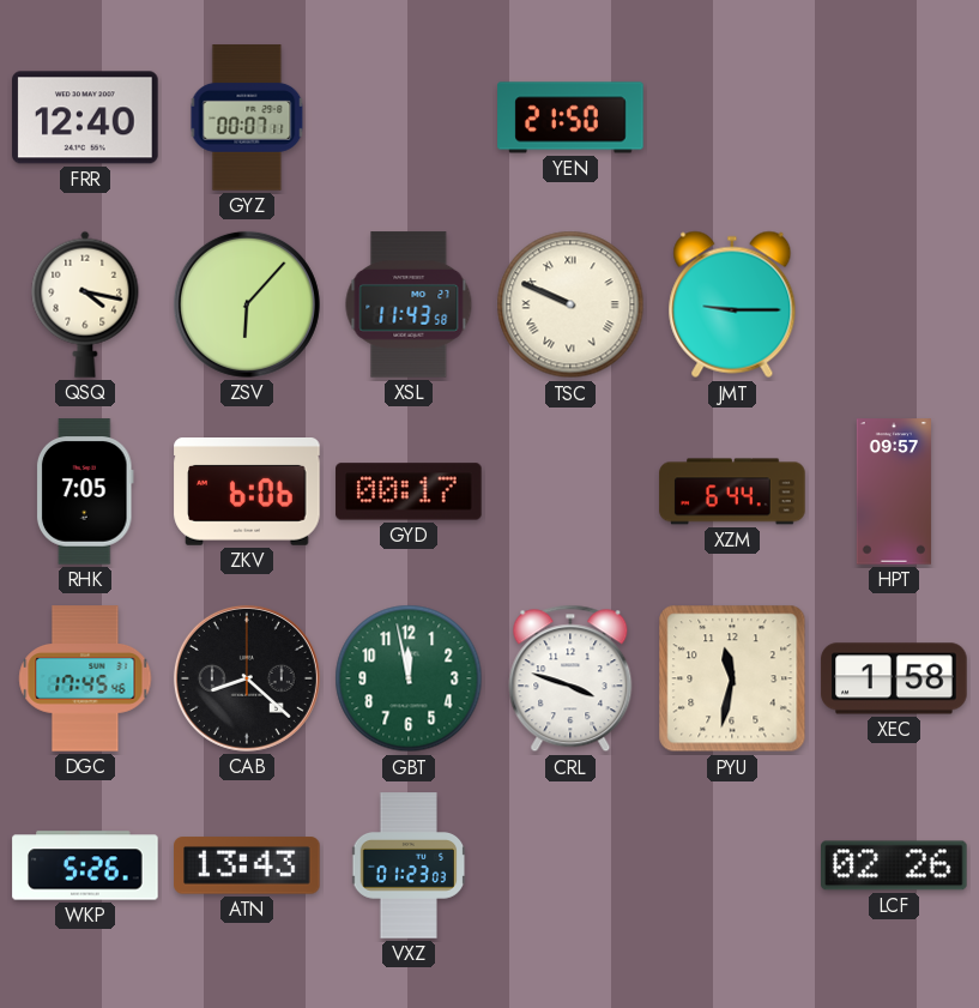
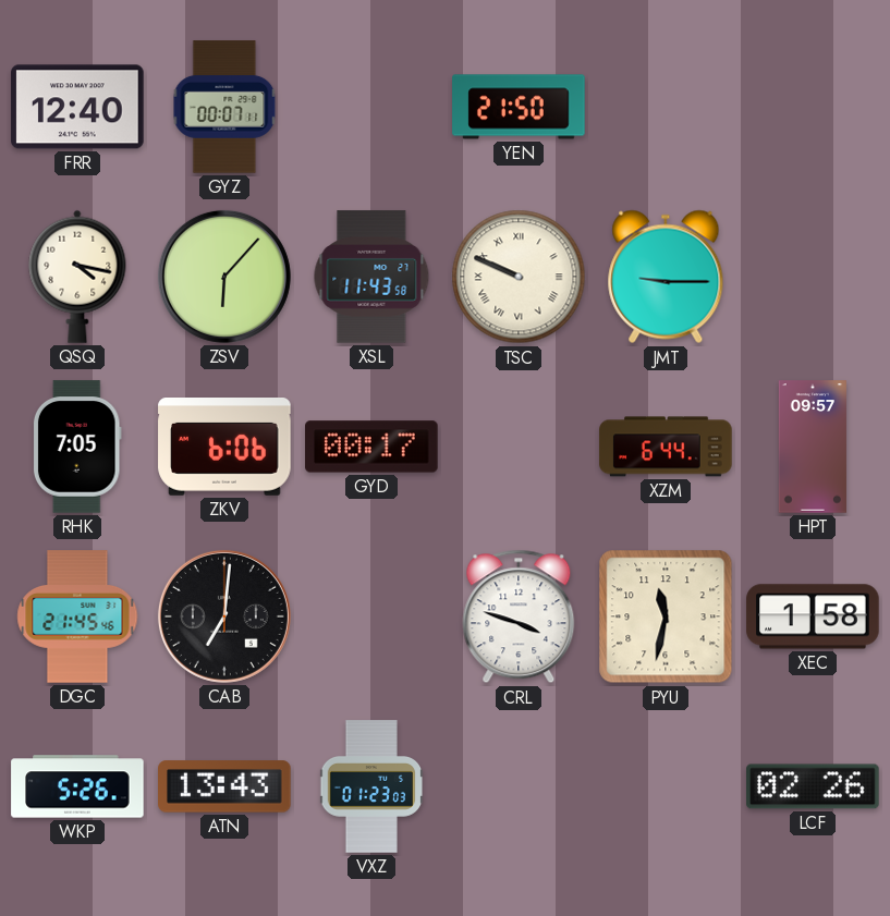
DGC: 17:45 -> 21:45
CAB: 8:22 -> 7:01
GBT: 11:58 -> none
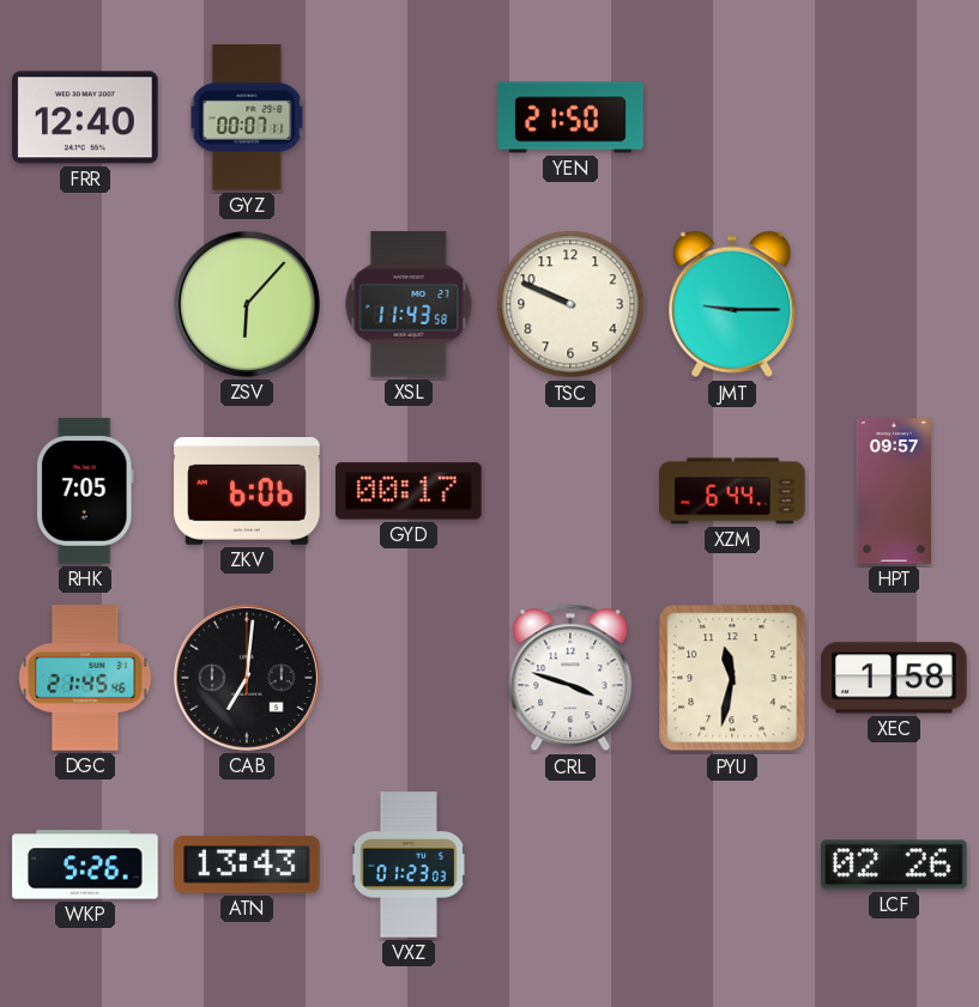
QSQ: 4:17 -> none
TSC numerals: Roman -> Arabic
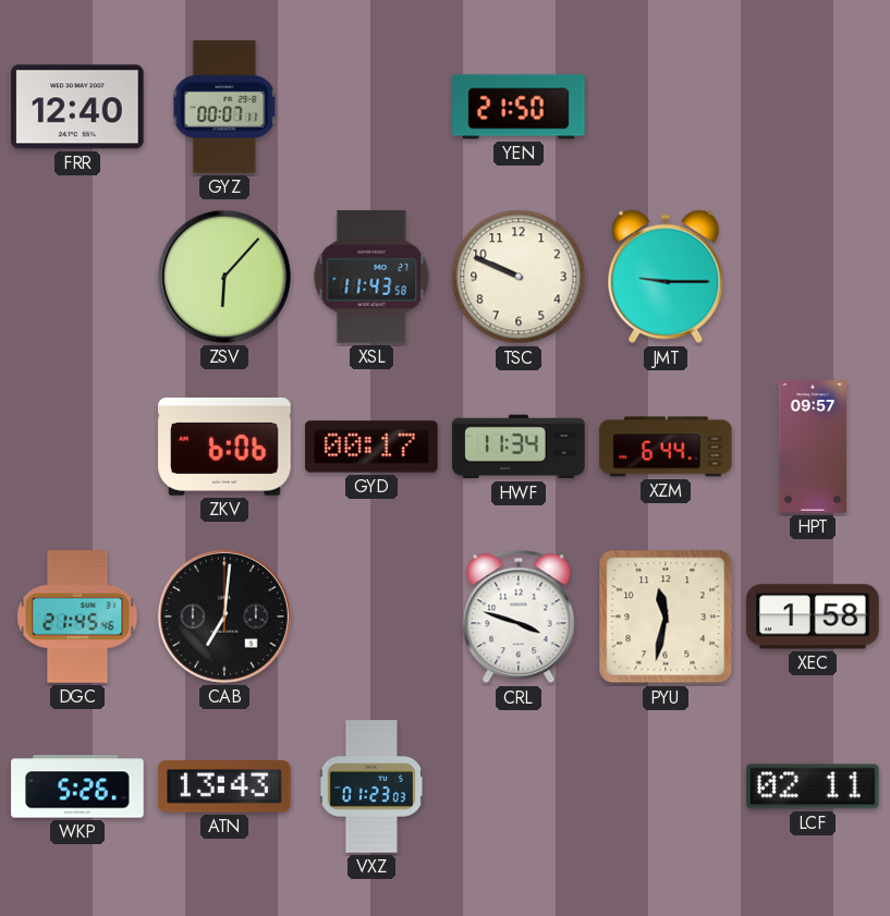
RHK: 7:05 -> none
HWF: none -> 11:34
LCF: 02:26 -> 02:11
